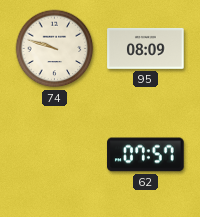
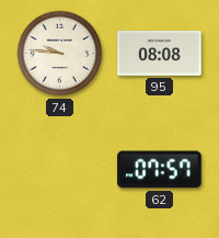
74: 9:48 -> 9:46
95: 08:09 -> 08:08
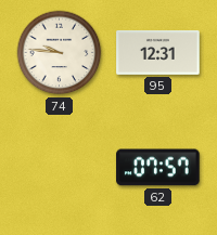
95: 08:08 -> 12:31
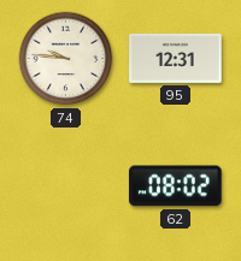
62: 07:57 -> 08:02
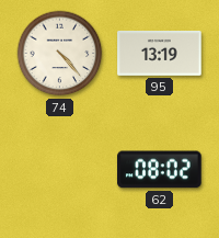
74: 9:46 -> 4:23
95: 12:31 -> 13:19
